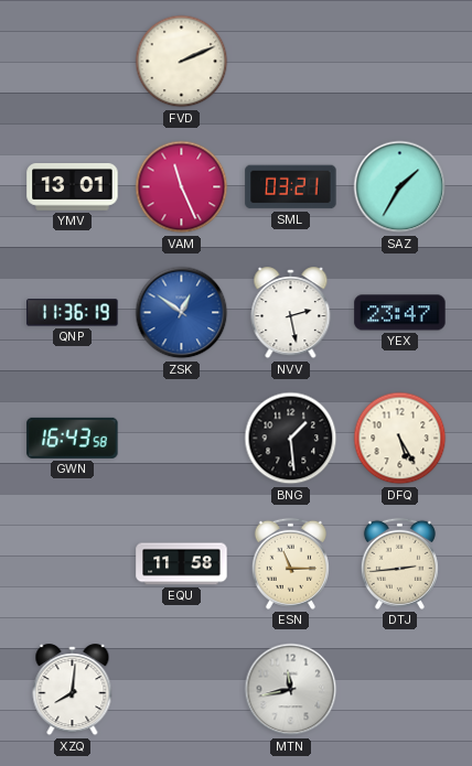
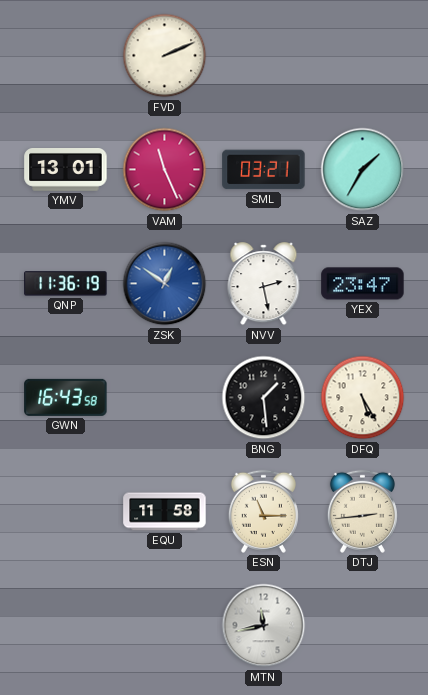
XZQ: 8:01 -> none
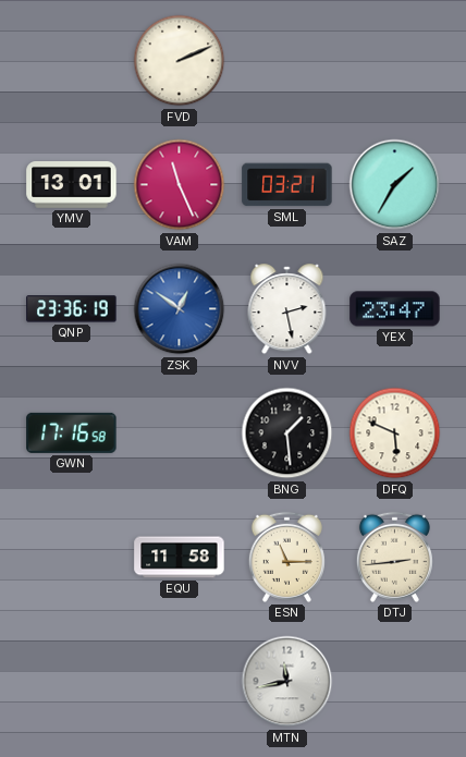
QNP: 11:36 -> 23:36
GWN: 16:43 -> 17:16
DFQ: 5:25 -> 5:49
